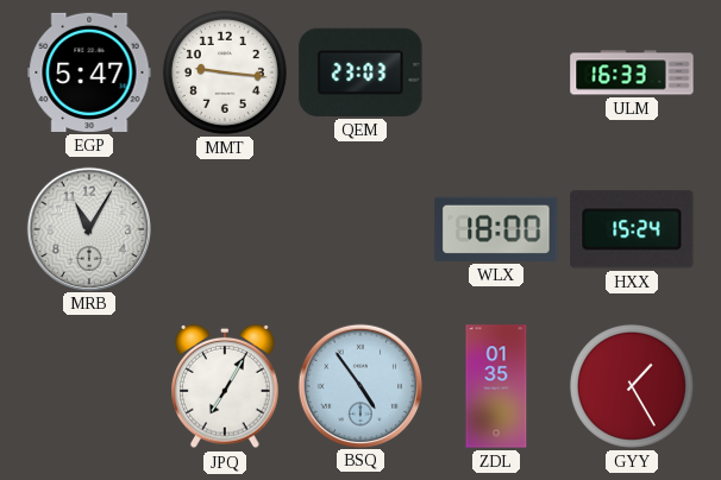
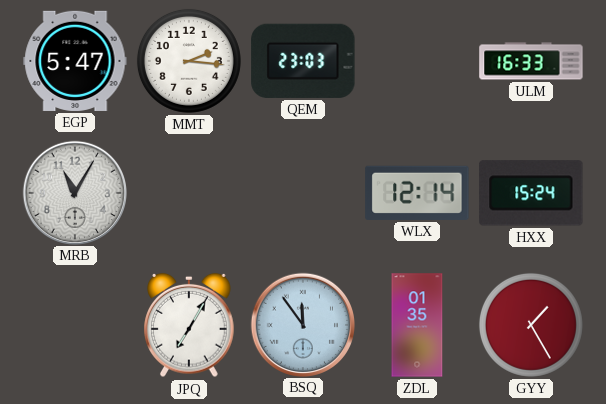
MMT: 9:16 -> 2:16
WLX: 18:00 -> 12:14
BSQ: 4:54 -> 11:54
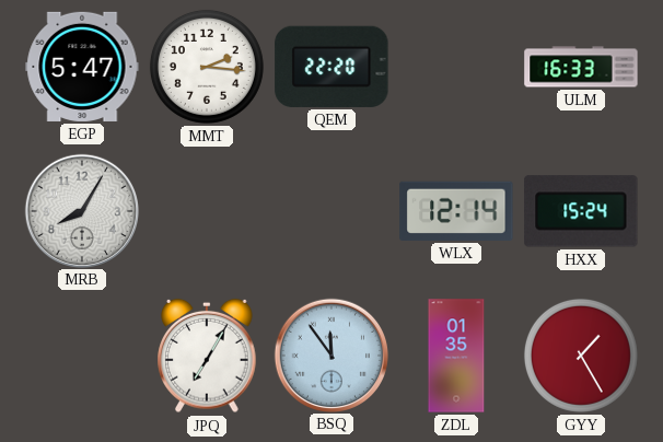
QEM: 23:03 -> 22:20
MRB: 11:05 -> 8:05
